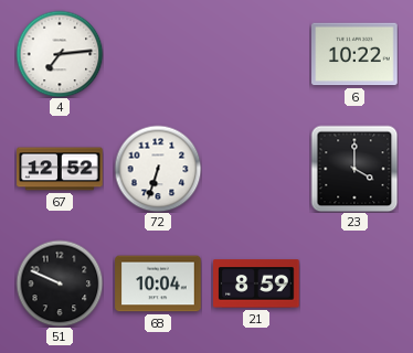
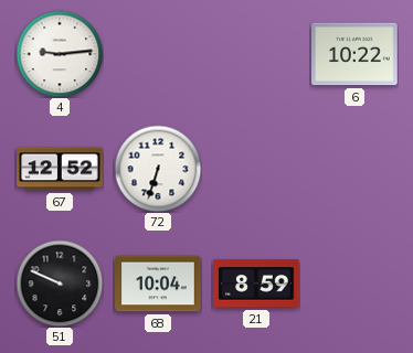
4: 7:14 -> 9:14
23: 4:00 -> none
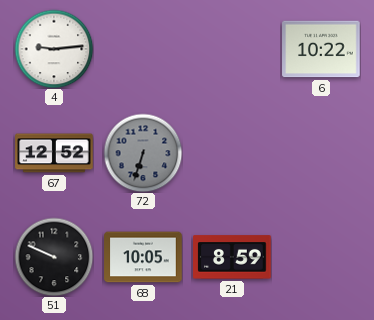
72 dial: white -> grey
68: 10:04 -> 10:05
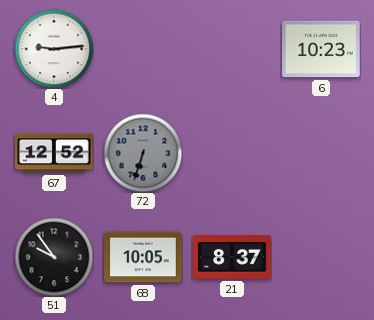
6: 10:22 -> 10:23
51: 9:49 -> 9:54
21: 8:59 -> 8:37
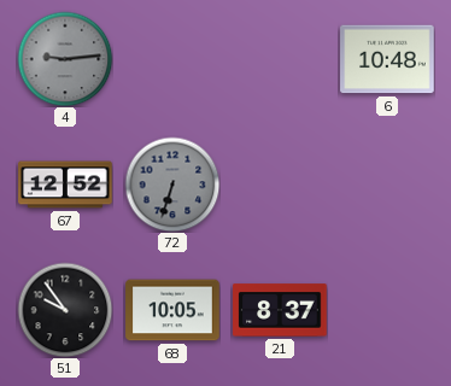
4 dial: white -> grey
6: 10:23 -> 10:48
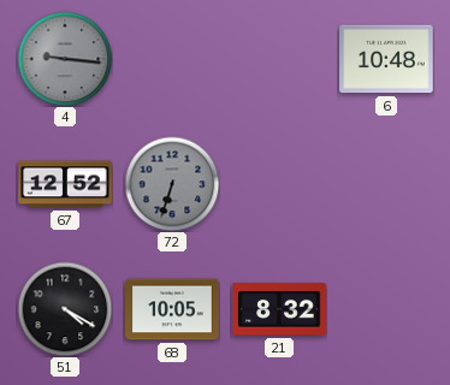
4: 9:14 -> 9:16
51: 9:54 -> 4:20
21: 8:37 -> 8:32
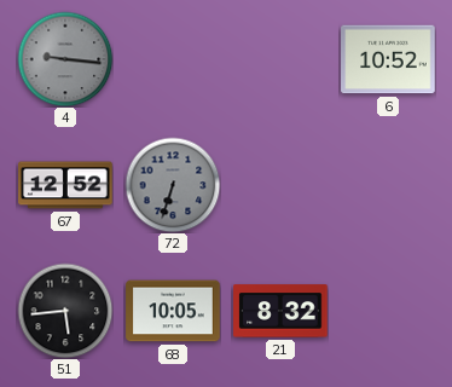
6: 10:48 -> 10:52
51: 4:20 -> 5:44
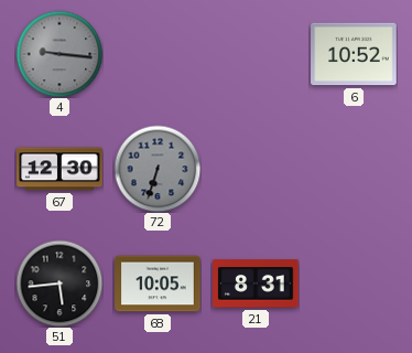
67: 12:52 -> 12:30
21: 8:32 -> 8:31
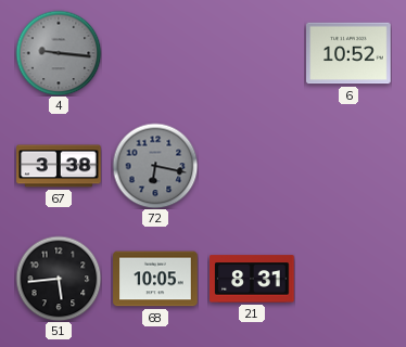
67: 12:30 -> 3:38
72: 6:33 -> 6:17
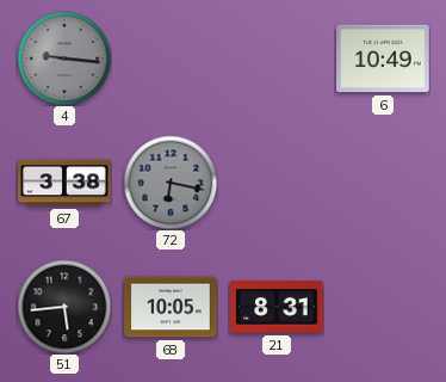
6: 10:52 -> 10:49
